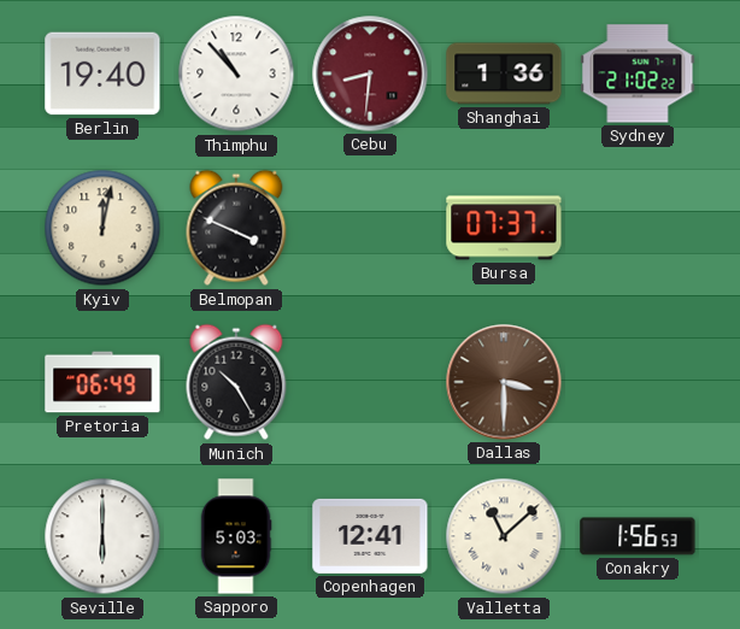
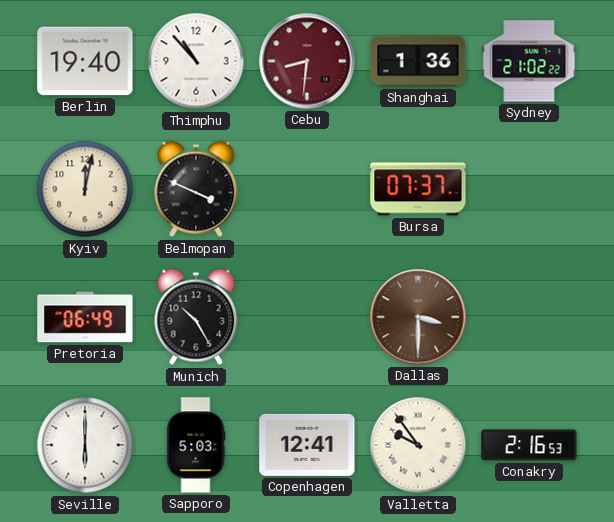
Valletta: 11:08 -> 9:54
Conakry: 1:56 -> 2:16
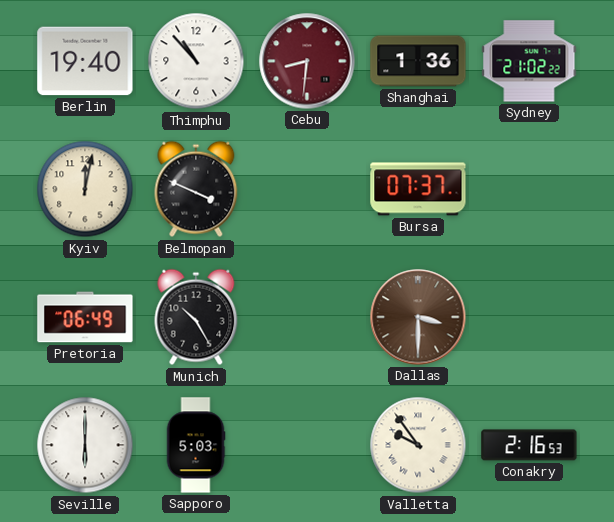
Copenhagen: 12:41 -> none
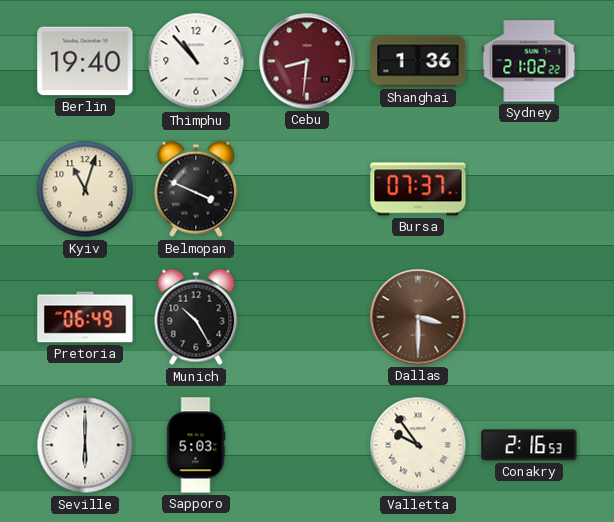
Kyiv: 12:02 -> 11:03
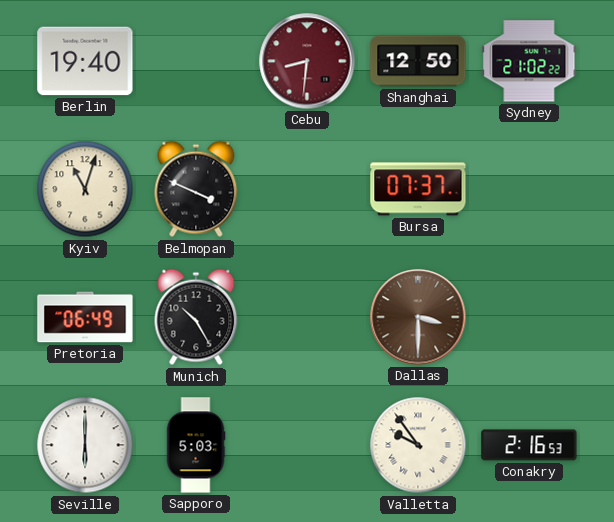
Thimphu: 10:53 -> none
Shanghai: 1:36 -> 12:50
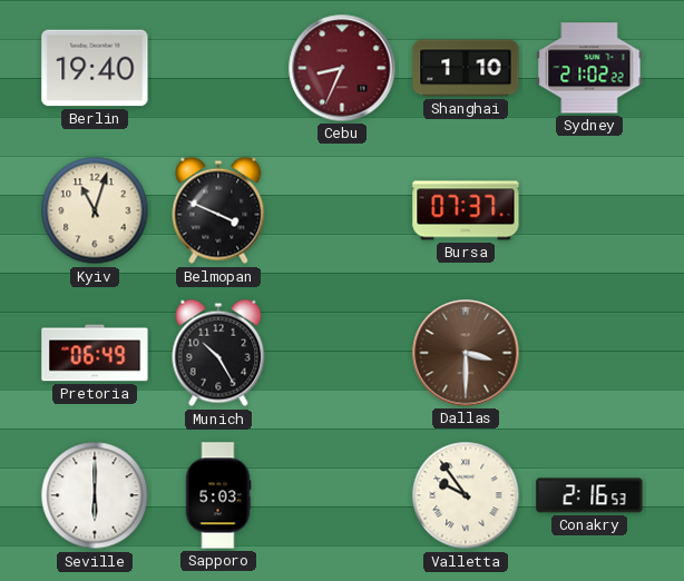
Cebu: 8:31 -> 8:34
Shanghai: 12:50 -> 1:10
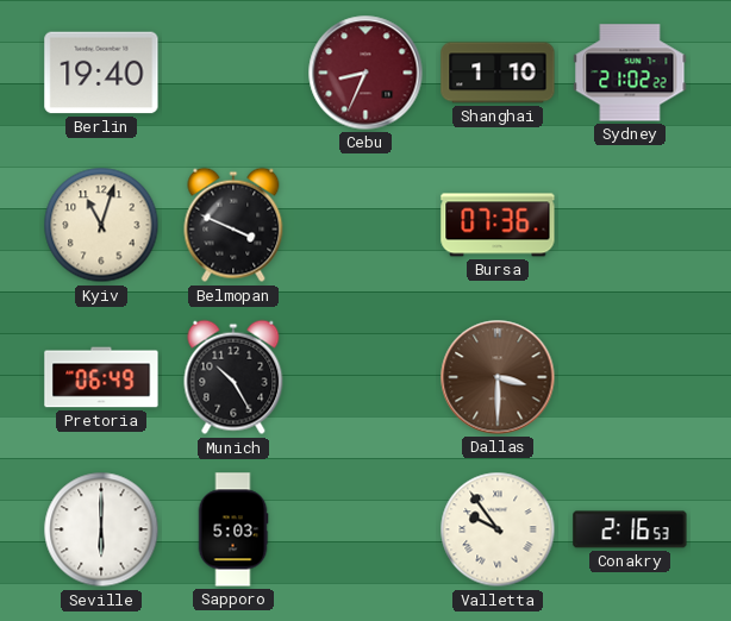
Bursa: 07:37 -> 07:36
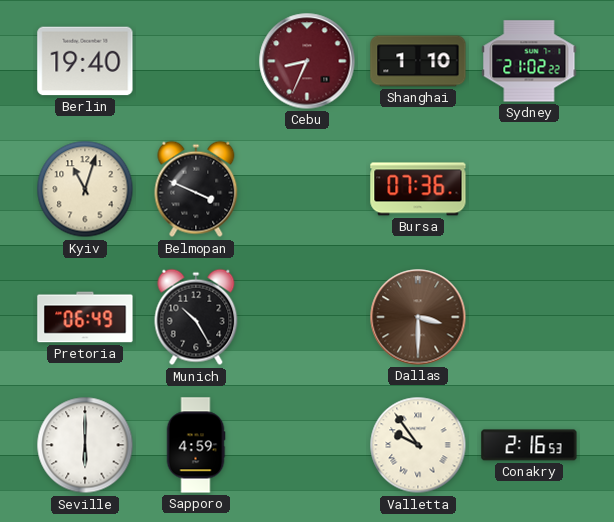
Sapporo: 5:03 -> 4:59
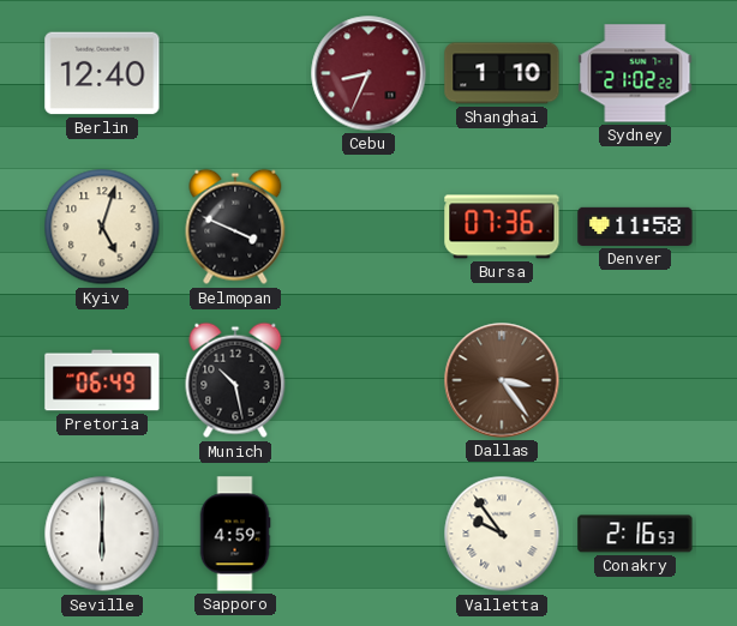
Berlin: 19:40 -> 12:40
Kyiv: 11:03 -> 5:03
Denver: none -> 11:58
Munich: 10:25 -> 10:28
Dallas: 3:30 -> 3:24
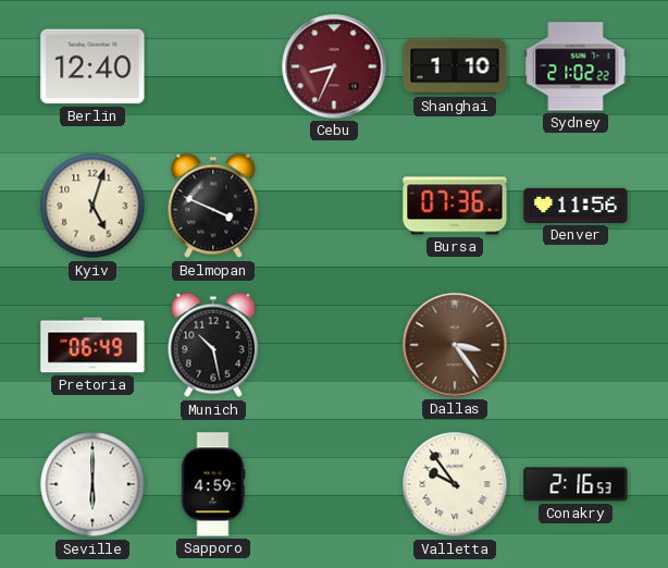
Denver: 11:58 -> 11:56
